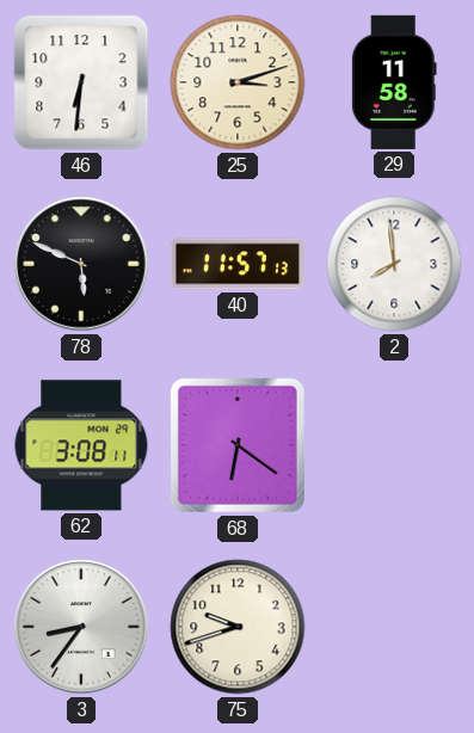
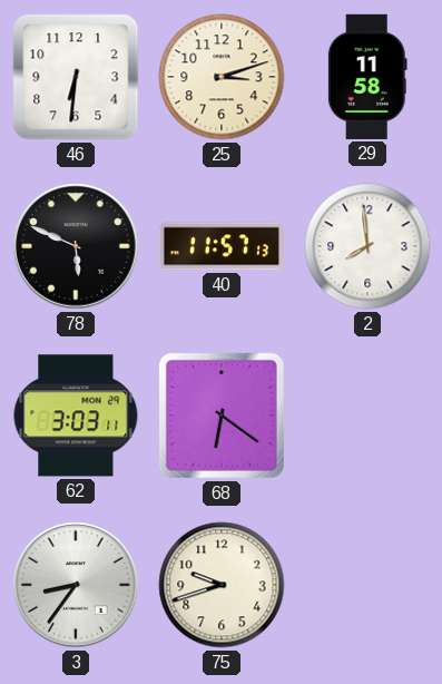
62: 3:08 -> 3:03
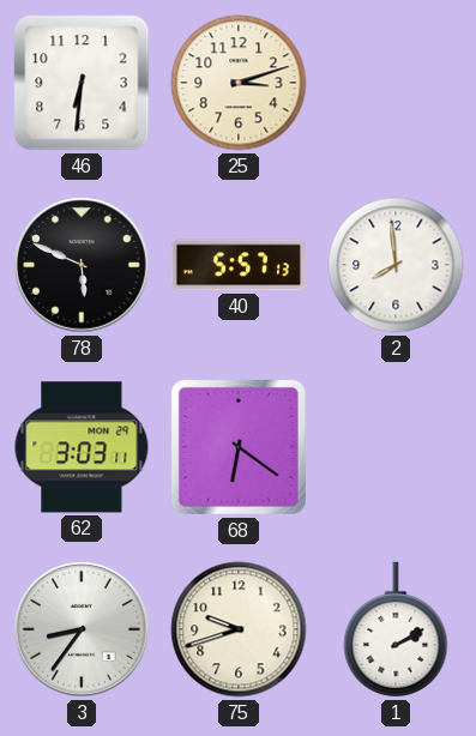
29: 11:58 -> none
40: 11:57 -> 5:57
1: none -> 2:10
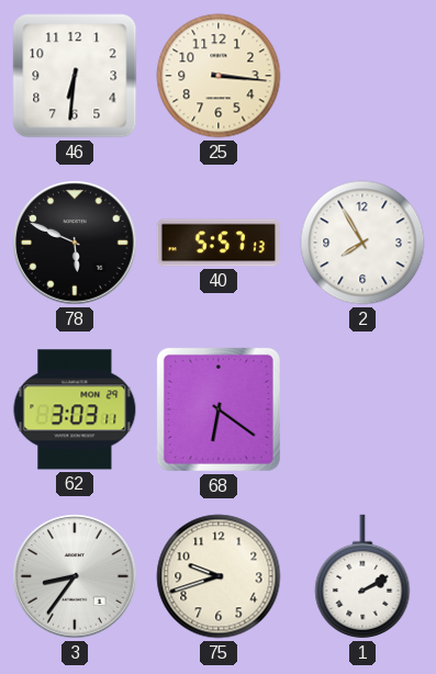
25: 3:12 -> 3:16
2: 7:59 -> 7:55
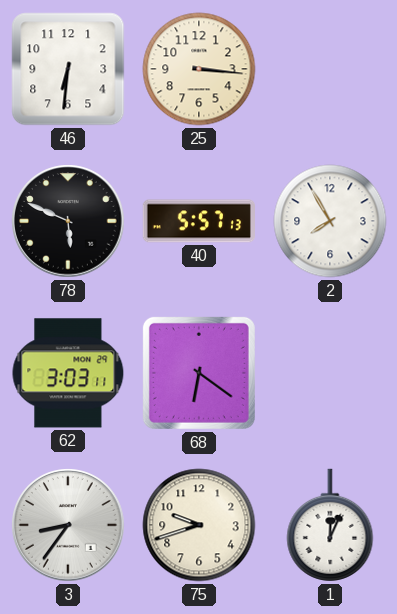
1: 2:10 -> 12:04
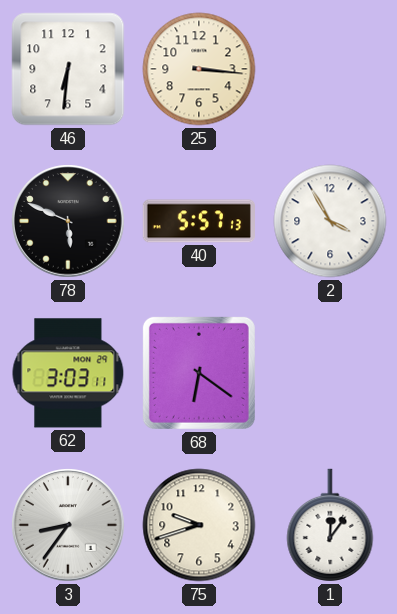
2: 7:55 -> 3:55
1: 12:04 -> 12:06
